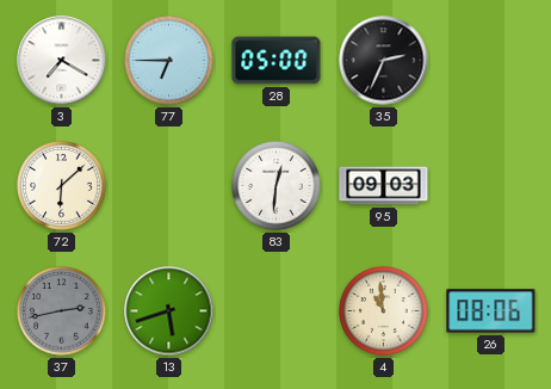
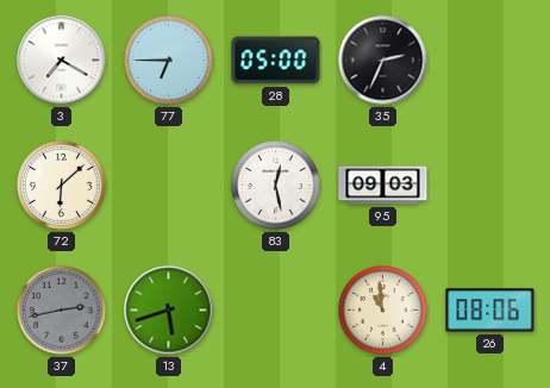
83: 12:31 -> 12:28
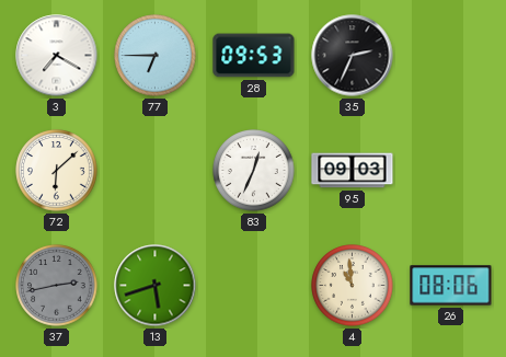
28: 05:00 -> 09:53
83: 12:28 -> 12:34
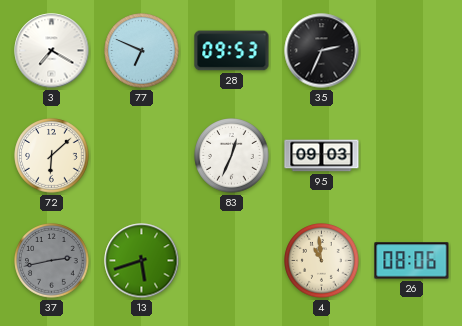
77: 6:45 -> 6:49
